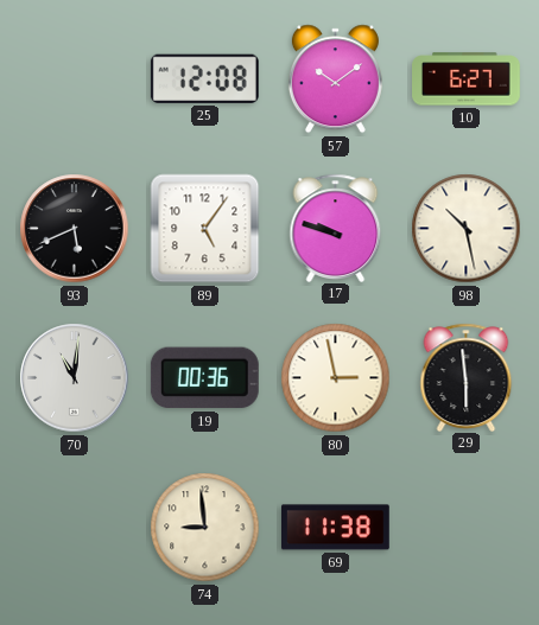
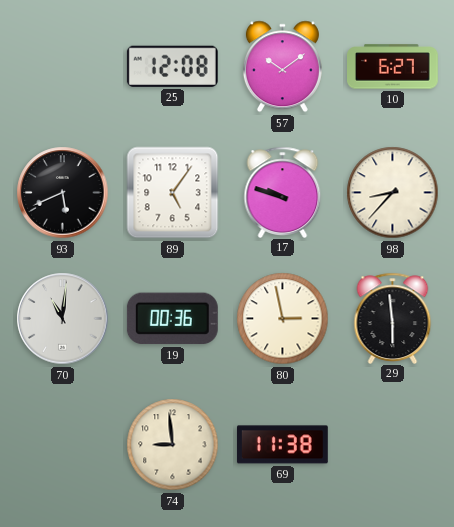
98: 10:28 -> 8:37
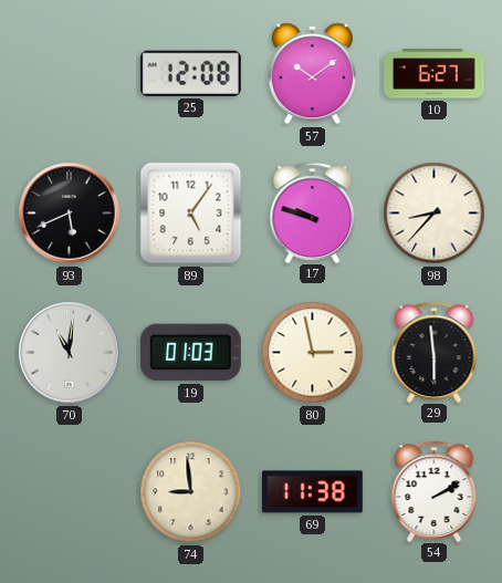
19: 00:36 -> 01:03
54: none -> 2:10
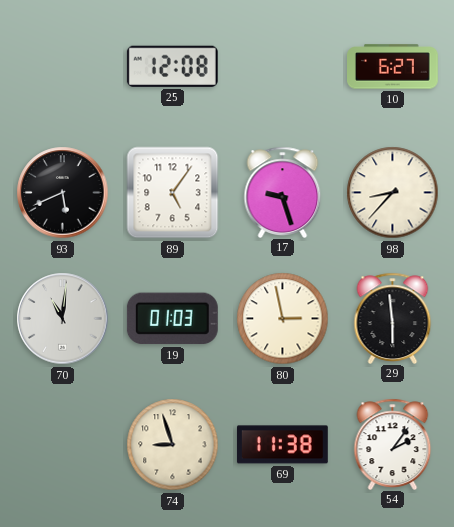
57: 10:09 -> none
17: 9:48 -> 9:27
74: 8:59 -> 8:57
54: 2:10 -> 2:06
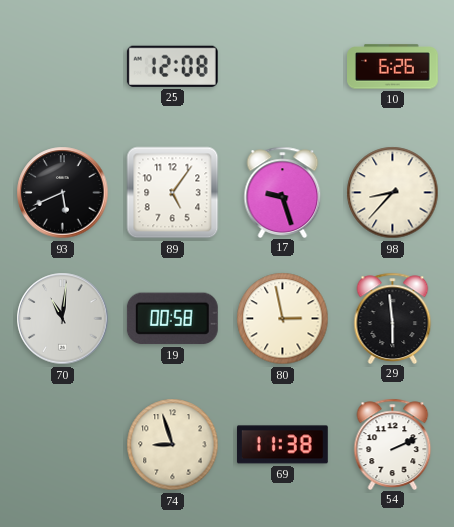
10: 6:27 -> 6:26
19: 01:03 -> 00:58
54: 2:06 -> 2:11
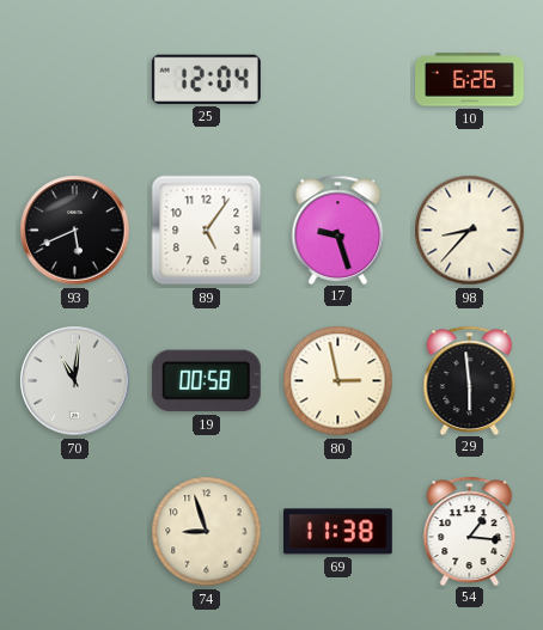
25: 12:08 -> 12:04
54: 2:11 -> 1:16
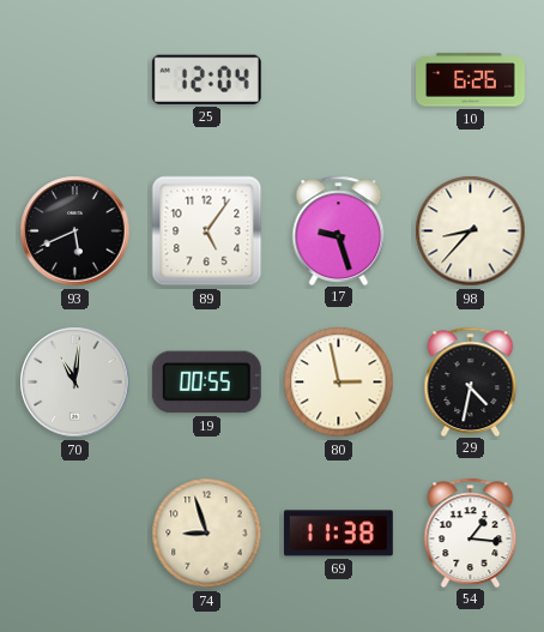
19: 00:58 -> 00:55
29: 5:59 -> 4:32
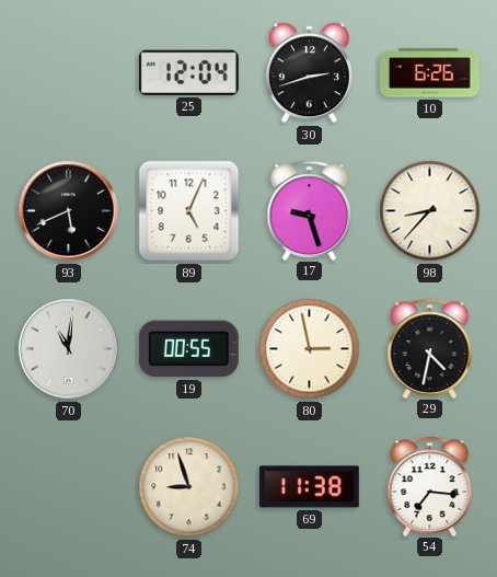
30: none -> 2:42
89: 5:06 -> 5:04
54: 1:16 -> 7:16
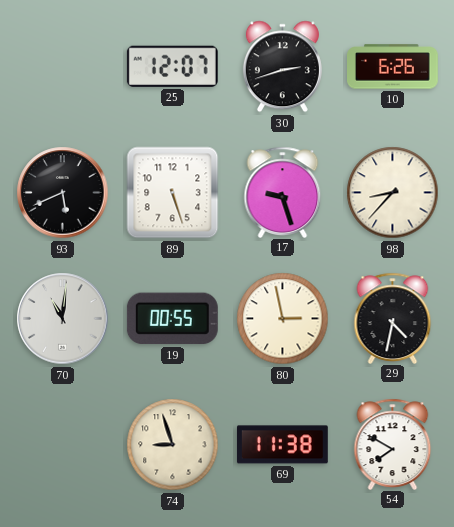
25: 12:04 -> 12:07
89: 5:04 -> 5:27
54: 7:16 -> 7:50
